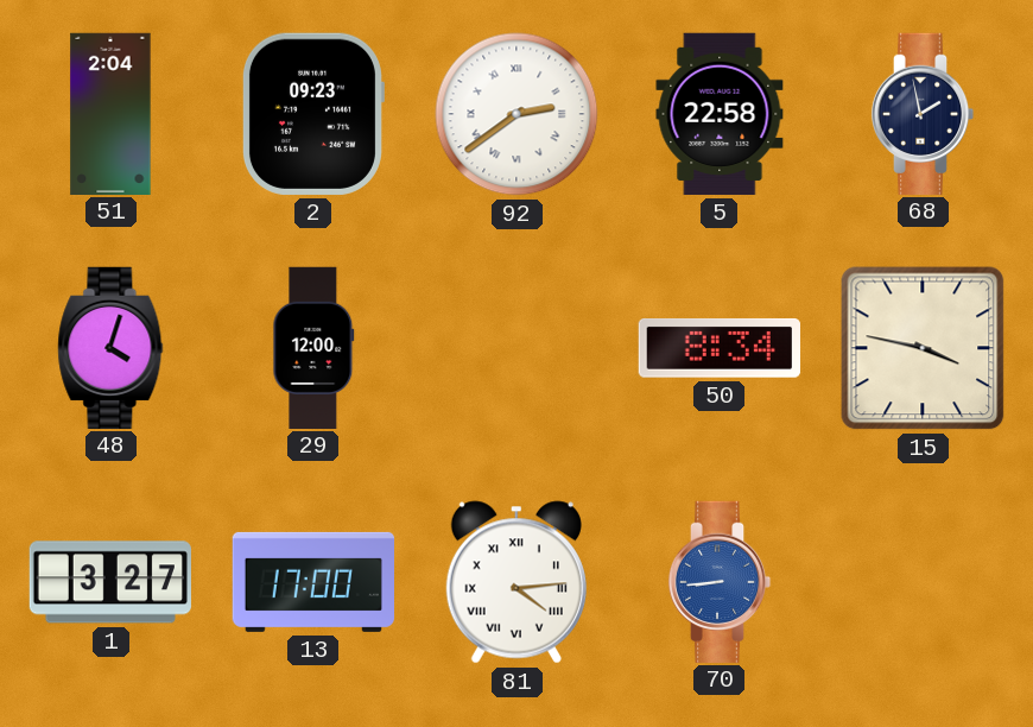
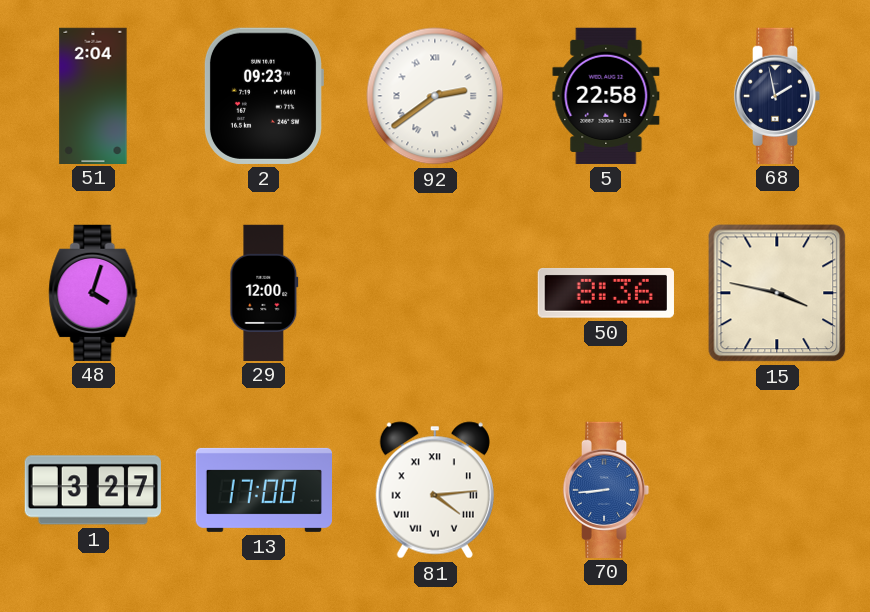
50: 8:34 -> 8:36
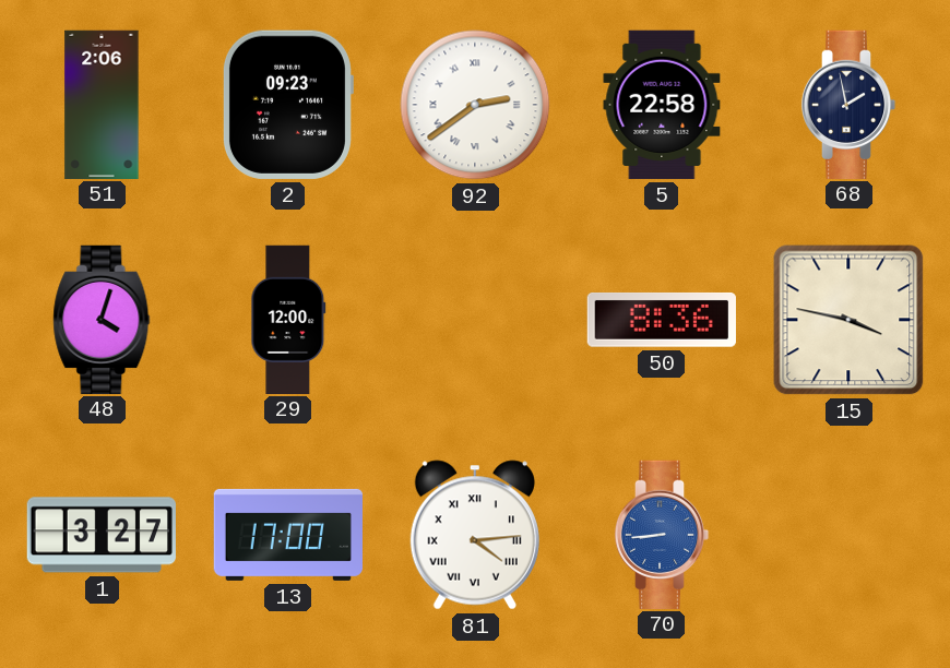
51: 2:04 -> 2:06
